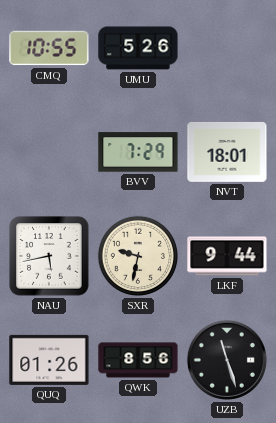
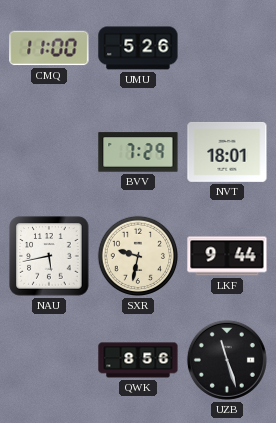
CMQ: 10:55 -> 11:00
QUQ: 01:26 -> none
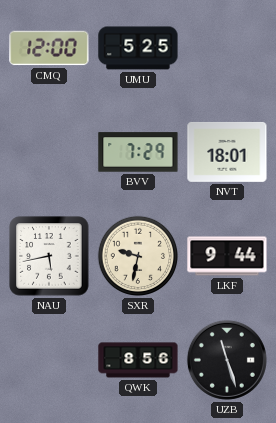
CMQ: 11:00 -> 12:00
UMU: 5:26 -> 5:25
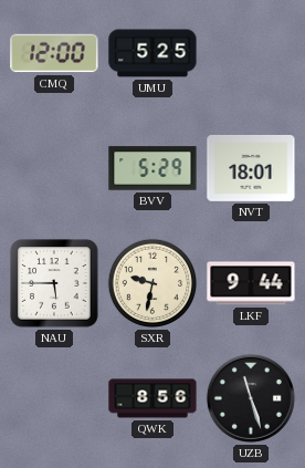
BVV: 7:29 -> 5:29
NAU: 5:43 -> 5:45
